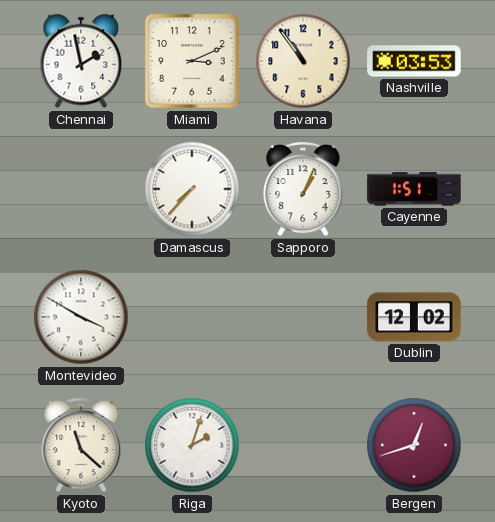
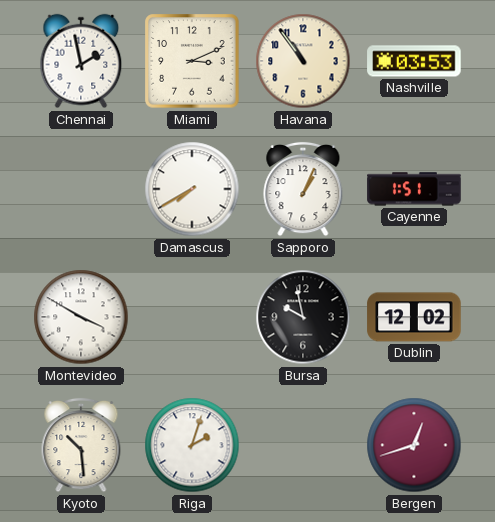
Damascus: 7:37 -> 7:40
Bursa: none -> 9:58
Kyoto: 11:22 -> 10:29
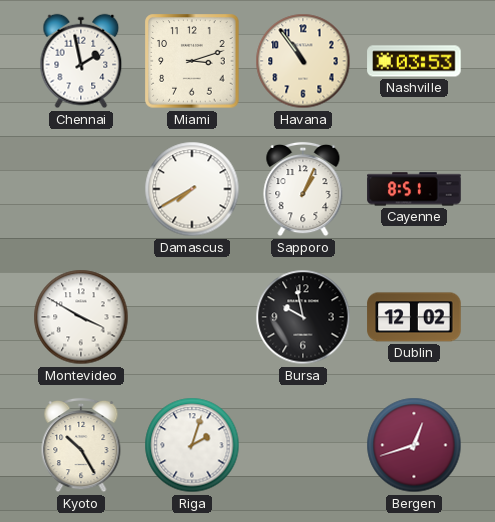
Miami: 3:11 -> 3:12
Cayenne: 1:51 -> 8:51
Kyoto: 10:29 -> 10:25
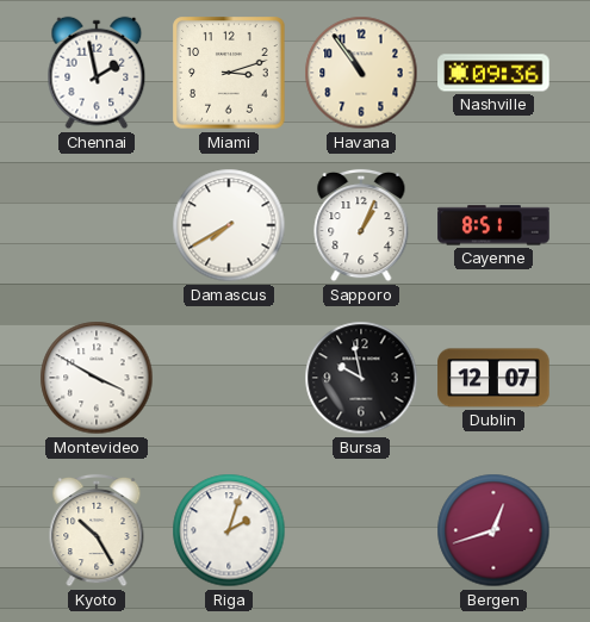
Nashville: 03:53 -> 09:36
Dublin: 12:02 -> 12:07
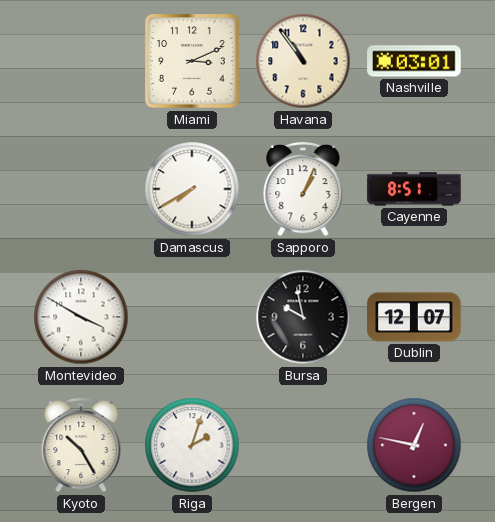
Chennai: 1:58 -> none
Miami: 3:12 -> 3:11
Nashville: 09:36 -> 03:01
Bergen: 12:42 -> 12:47
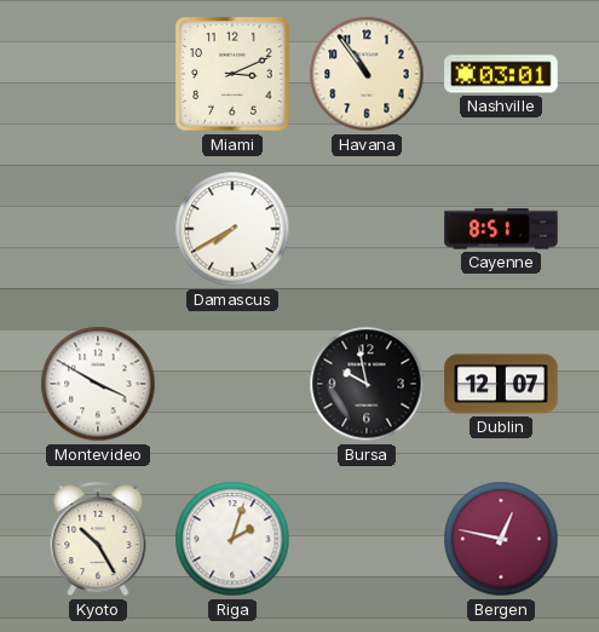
Sapporo: 1:04 -> none
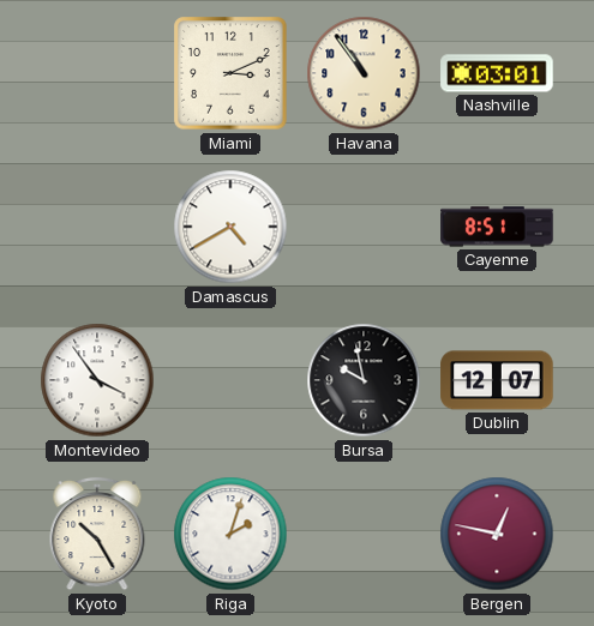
Damascus: 7:40 -> 4:40
Montevideo: 3:50 -> 3:54
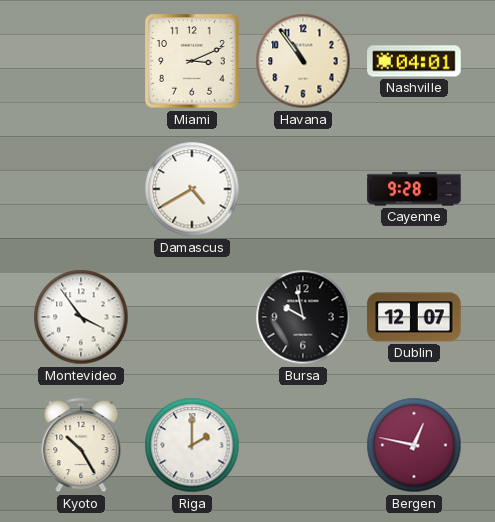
Nashville: 03:01 -> 04:01
Cayenne: 8:51 -> 9:28
Riga: 2:03 -> 2:00
